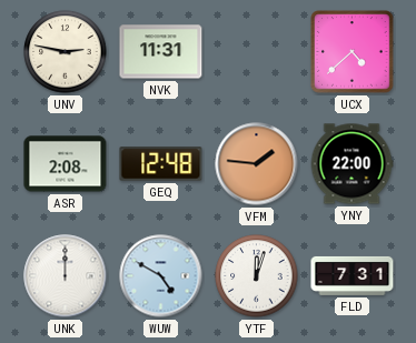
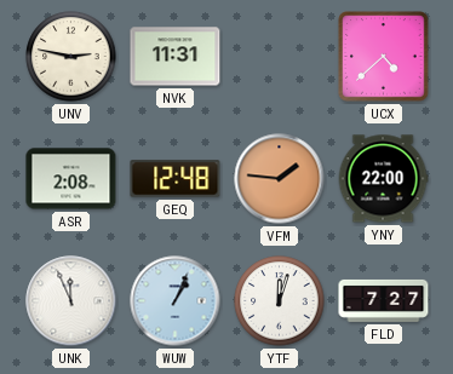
UNK: 12:00 -> 11:56
WUW: 4:50 -> 1:04
FLD: 7:31 -> 7:27
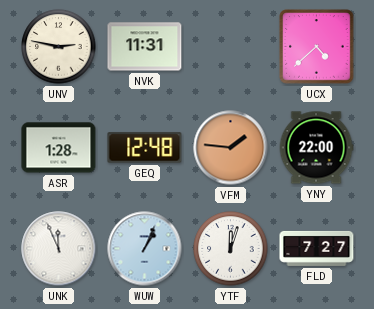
ASR: 2:08 -> 1:28
